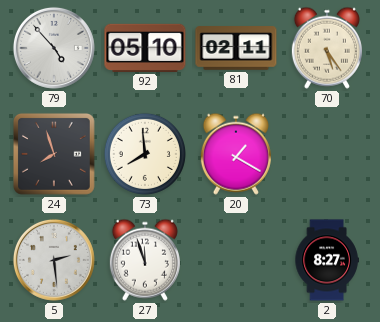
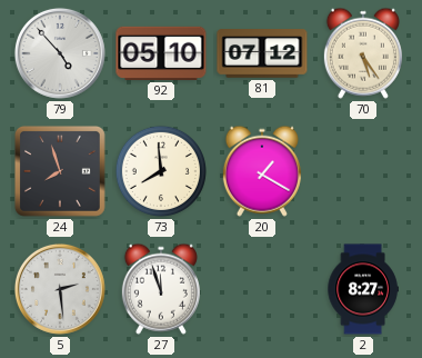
81: 02:11 -> 07:12
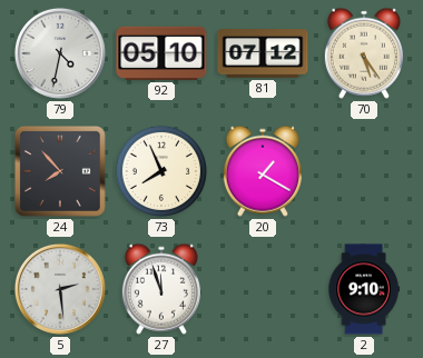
79: 4:53 -> 4:32
24: 7:57 -> 7:53
73: 7:59 -> 7:56
2: 8:27 -> 9:10
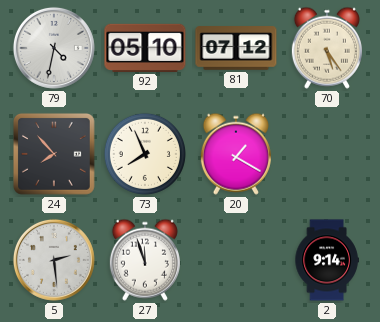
2: 9:10 -> 9:14
